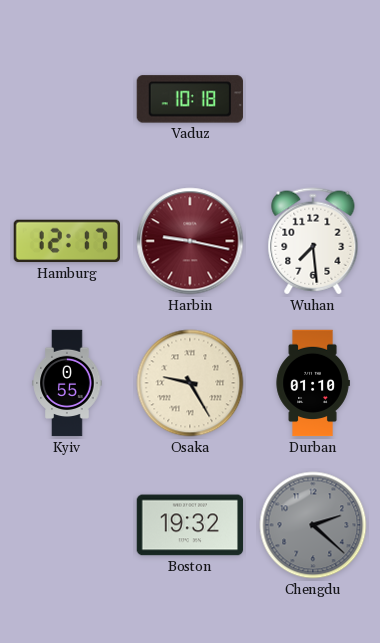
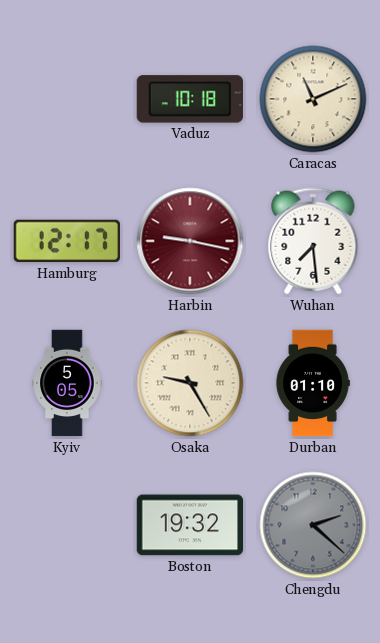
Caracas: none -> 11:11
Kyiv: 0:55 -> 5:05
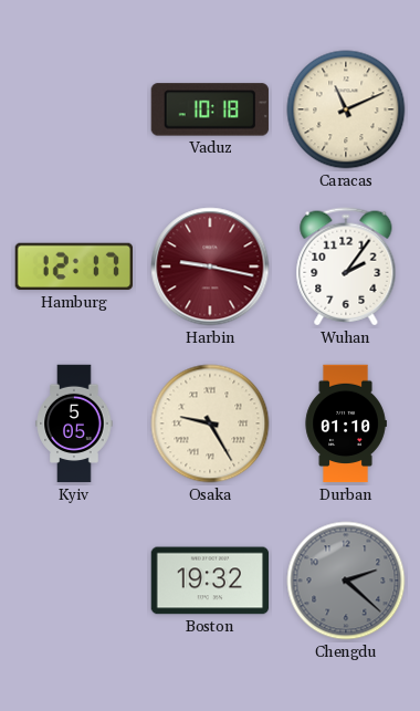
Wuhan: 7:29 -> 2:06
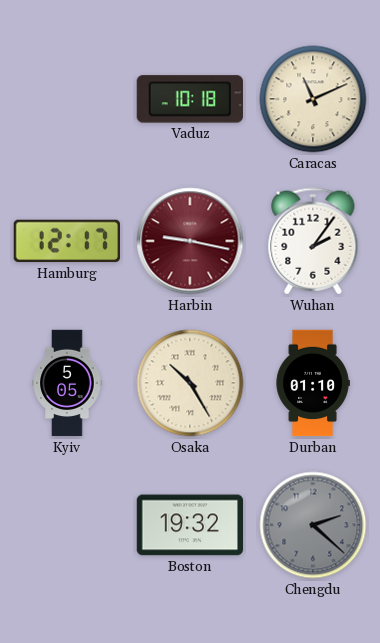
Osaka: 9:25 -> 10:25
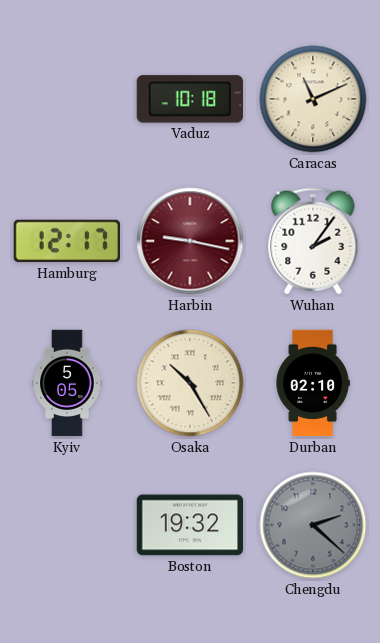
Durban: 01:10 -> 02:10
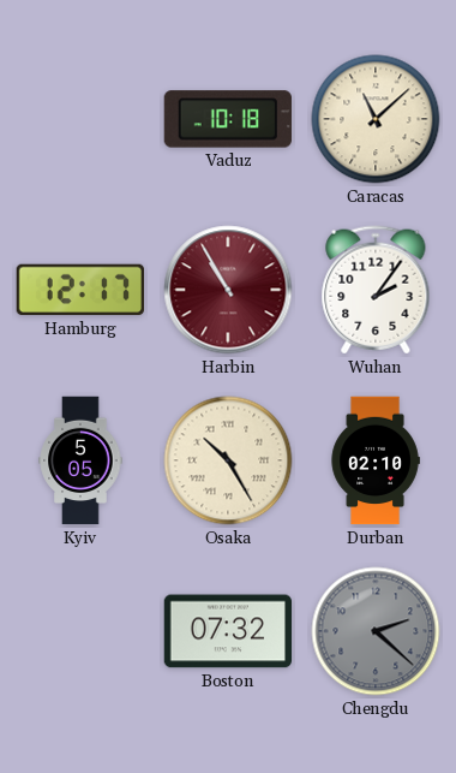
Caracas: 11:11 -> 11:08
Harbin: 9:17 -> 10:55
Boston: 19:32 -> 07:32
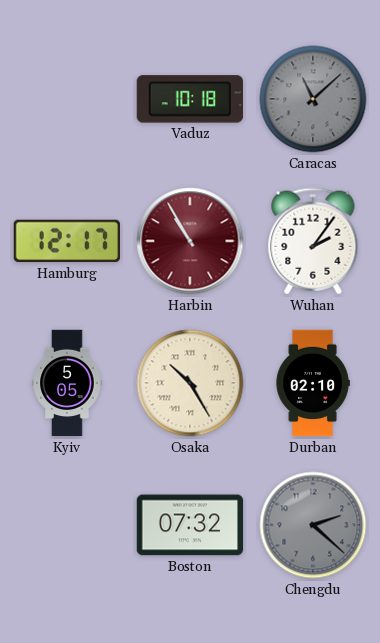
Caracas dial: cream -> grey
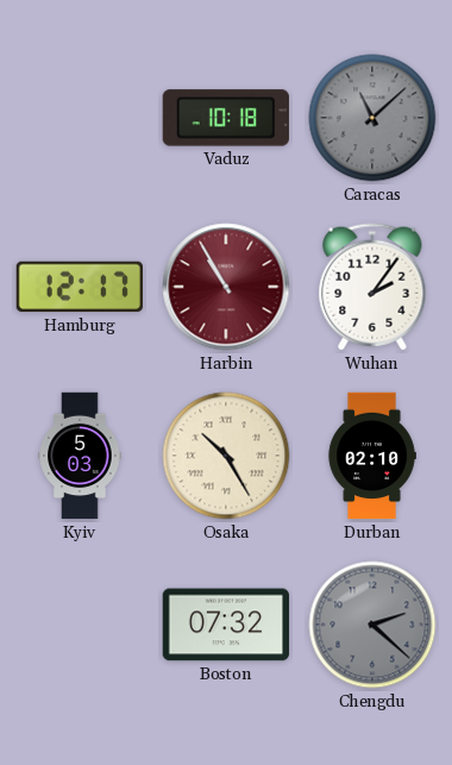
Kyiv: 5:05 -> 5:03
